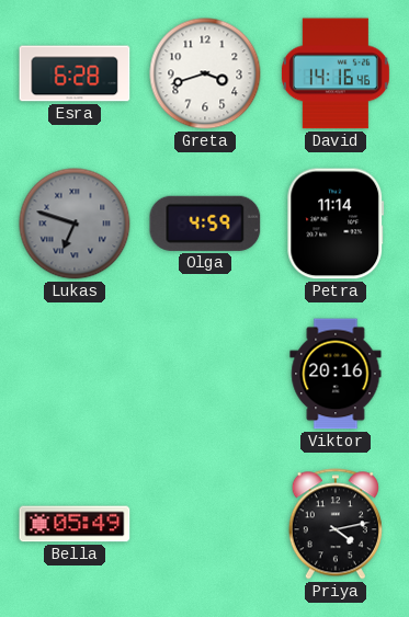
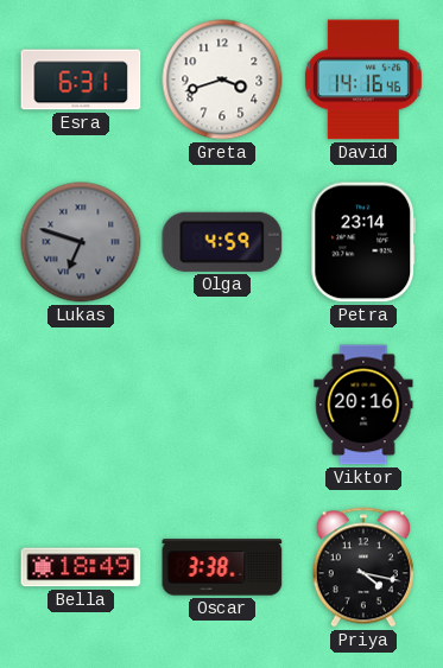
Esra: 6:28 -> 6:31
Petra: 11:14 -> 23:14
Bella: 05:49 -> 18:49
Oscar: none -> 3:38
Priya: 4:13 -> 4:17
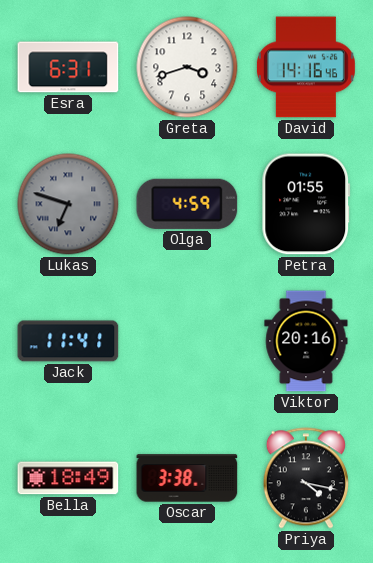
Petra: 23:14 -> 01:55
Jack: none -> 11:41
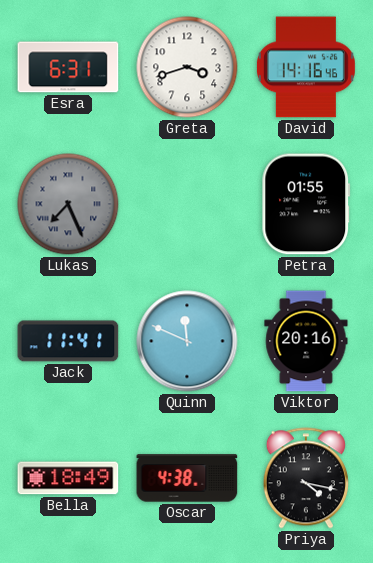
Lukas: 6:48 -> 7:26
Olga: 4:59 -> none
Quinn: none -> 11:49
Oscar: 3:38 -> 4:38
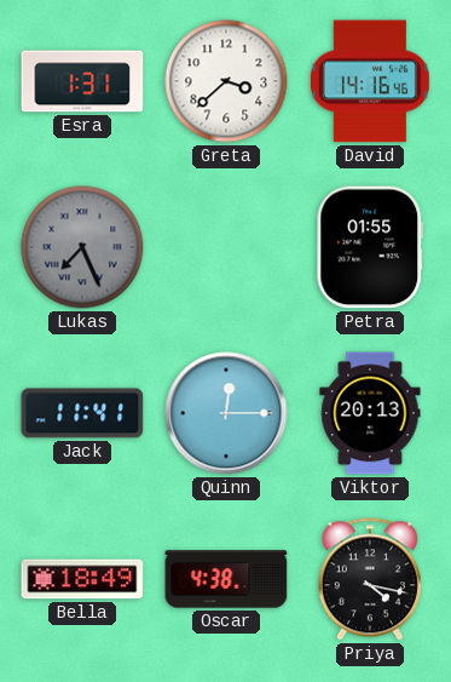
Esra: 6:31 -> 1:31
Greta: 3:42 -> 3:38
Quinn: 11:49 -> 12:15
Viktor: 20:16 -> 20:13
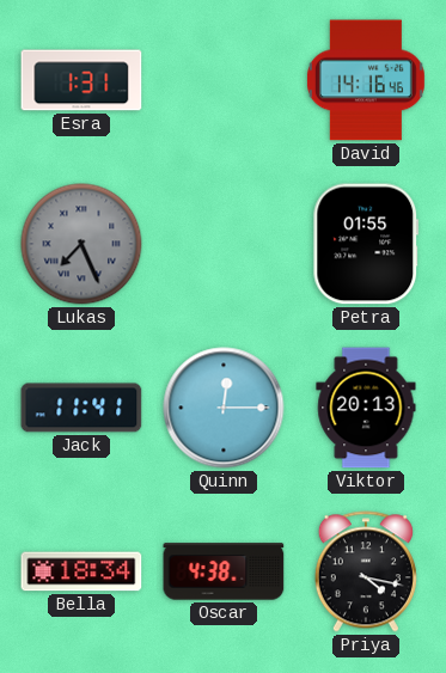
Greta: 3:38 -> none
Bella: 18:49 -> 18:34
